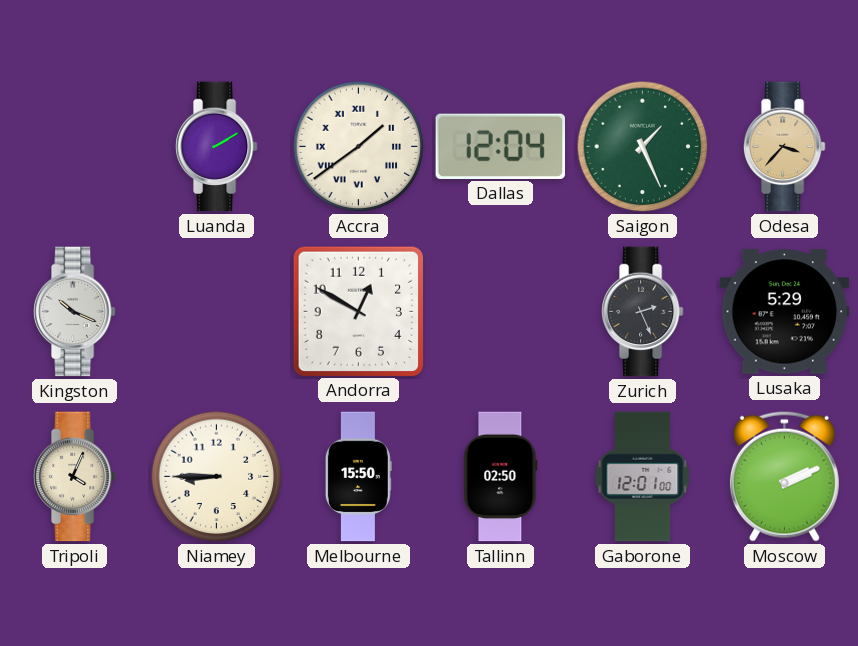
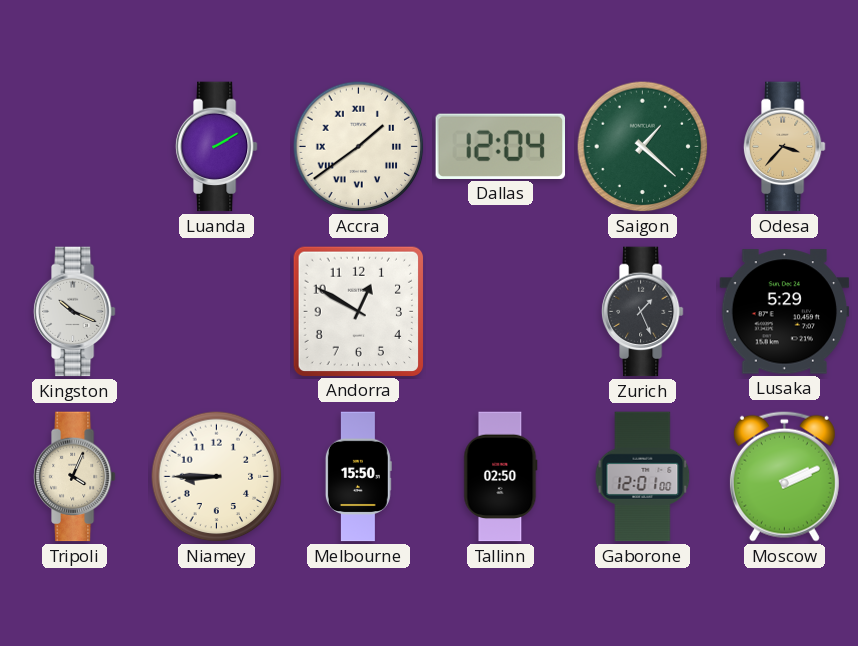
Saigon: 1:26 -> 1:22
Zurich: 2:26 -> 1:26
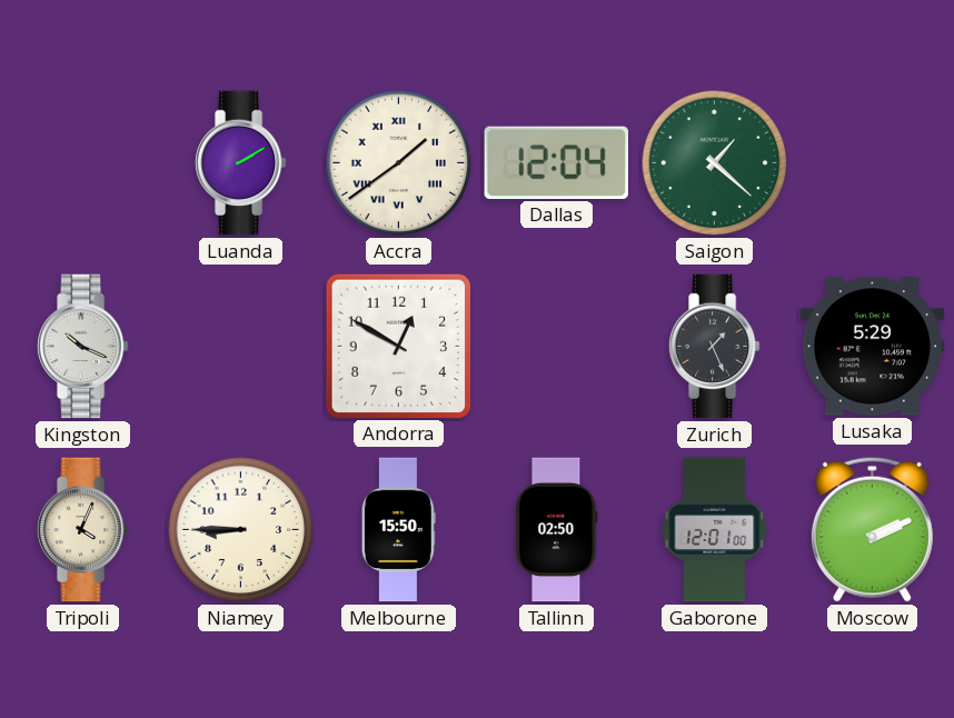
Odesa: 3:37 -> none
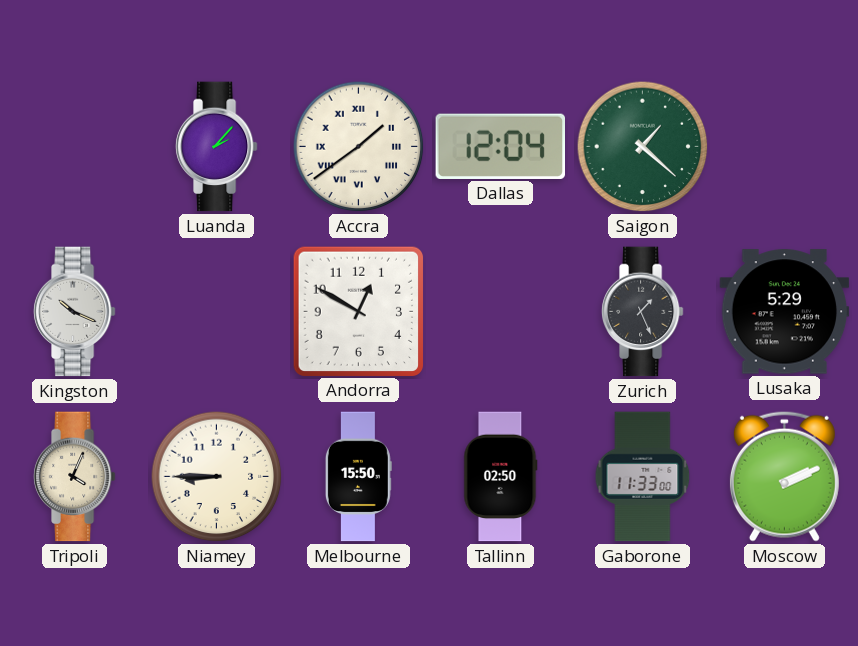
Luanda: 2:10 -> 2:07
Gaborone: 12:01 -> 11:33
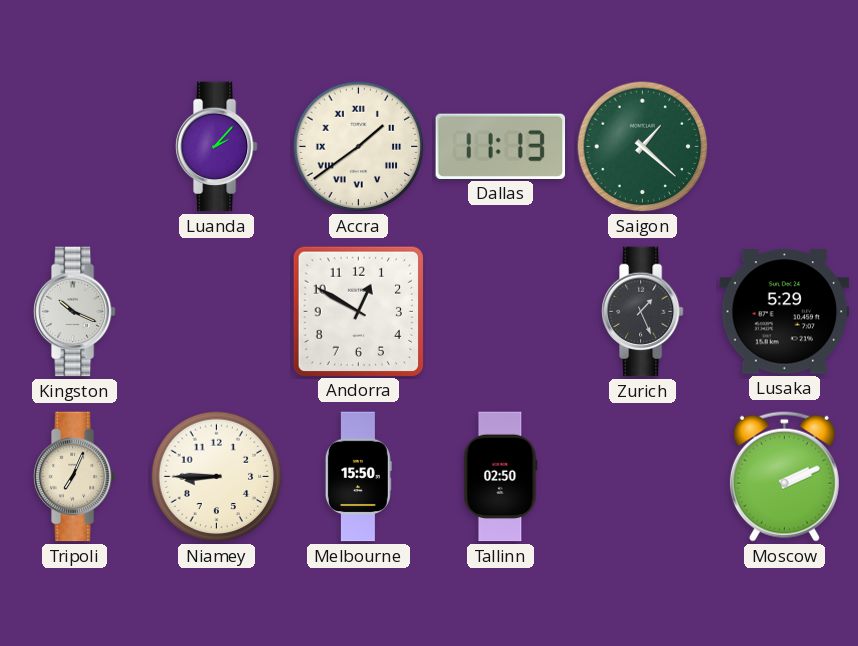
Dallas: 12:04 -> 11:13
Tripoli: 4:04 -> 7:04
Gaborone: 11:33 -> none
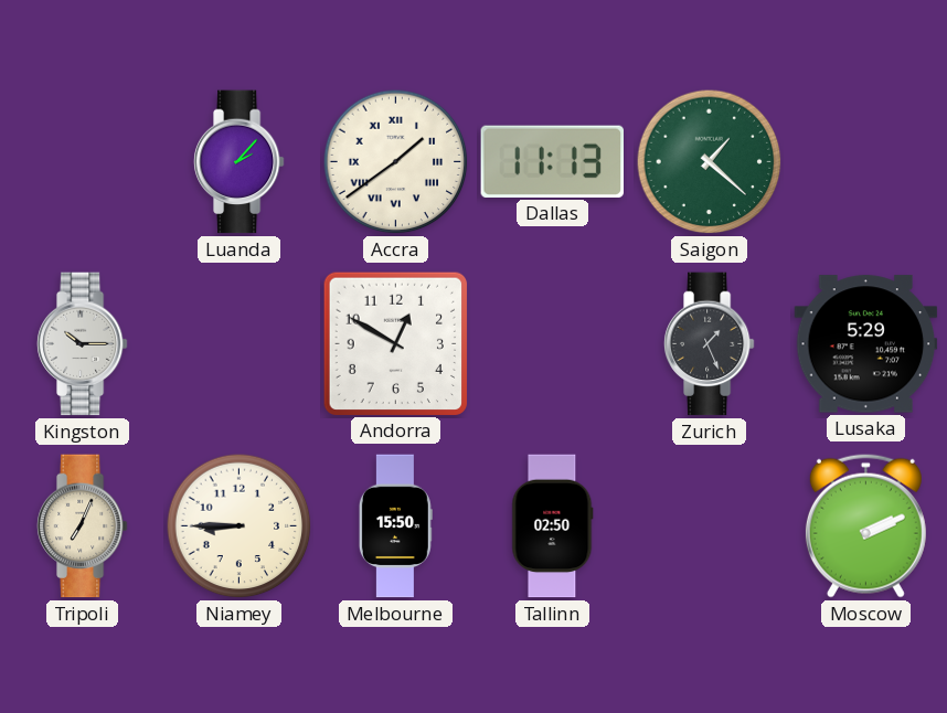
Kingston: 10:19 -> 10:15
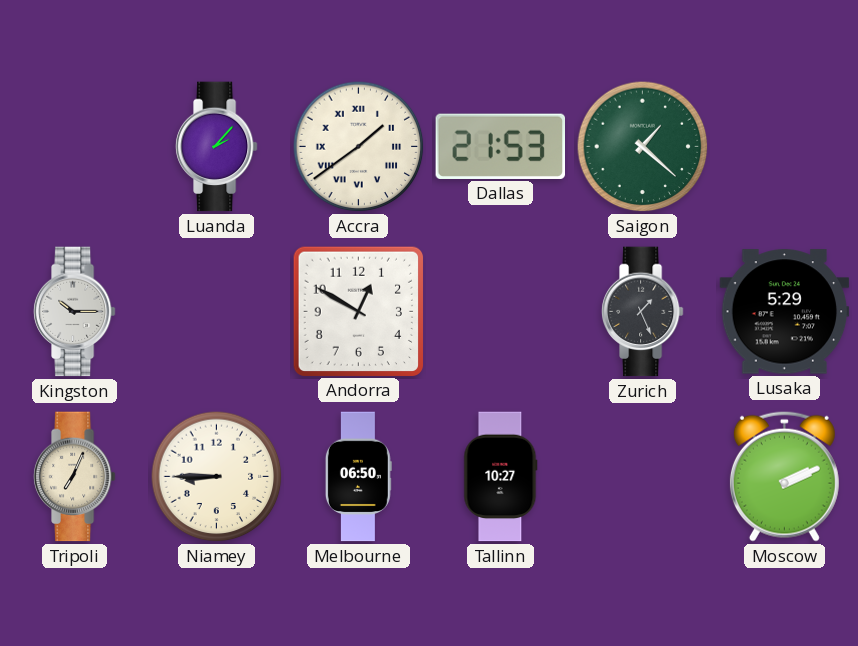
Dallas: 11:13 -> 21:53
Melbourne: 15:50 -> 06:50
Tallinn: 02:50 -> 10:27
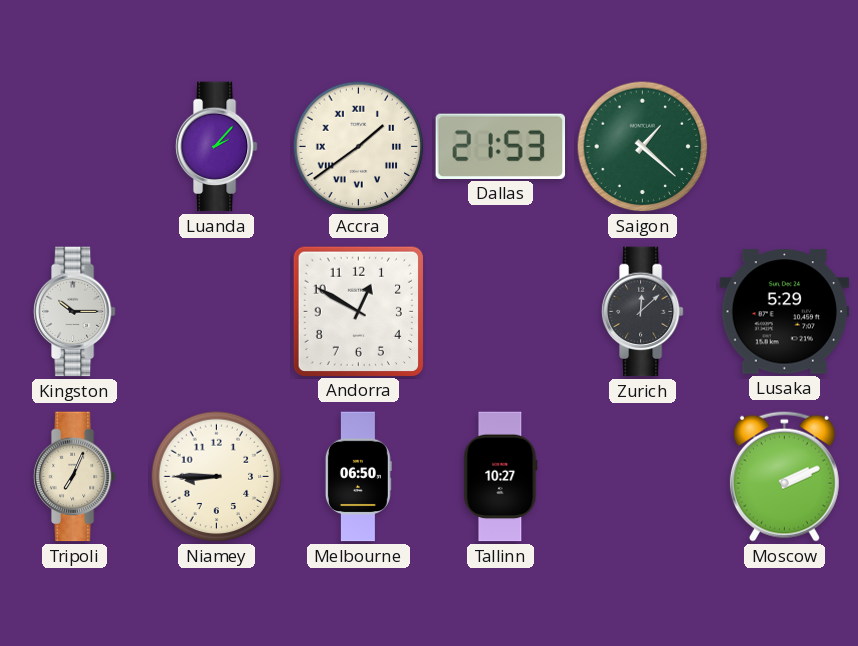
Zurich: 1:26 -> 12:08
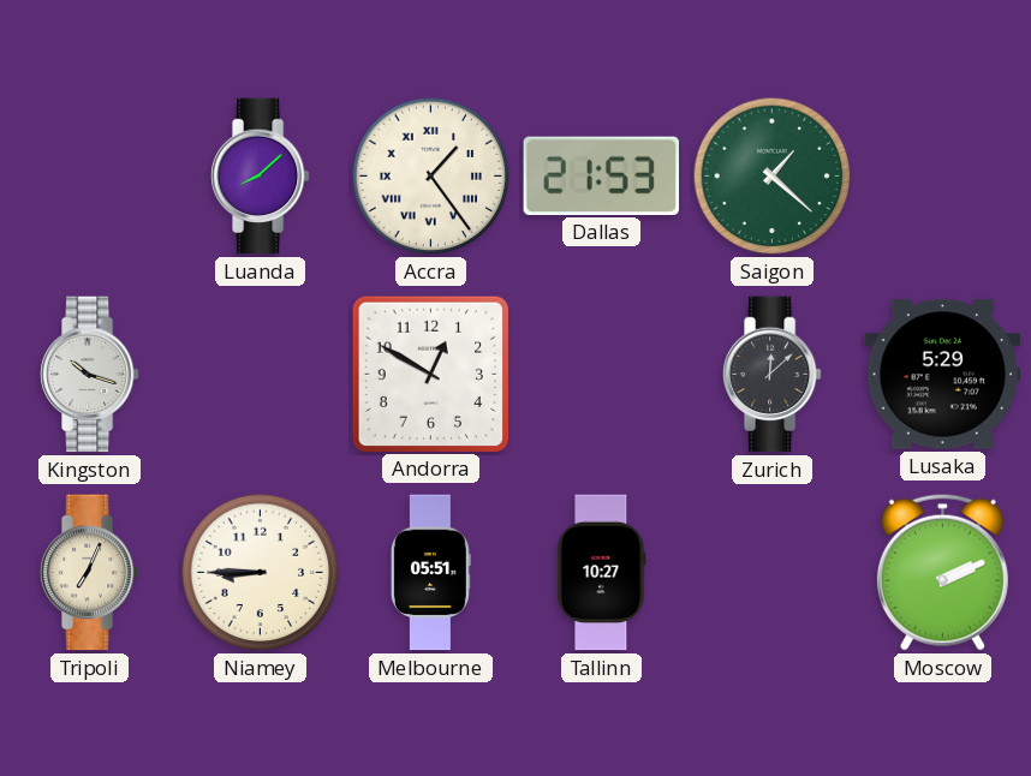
Luanda: 2:07 -> 8:08
Accra: 1:39 -> 1:24
Kingston: 10:15 -> 10:18
Melbourne: 06:50 -> 05:51
